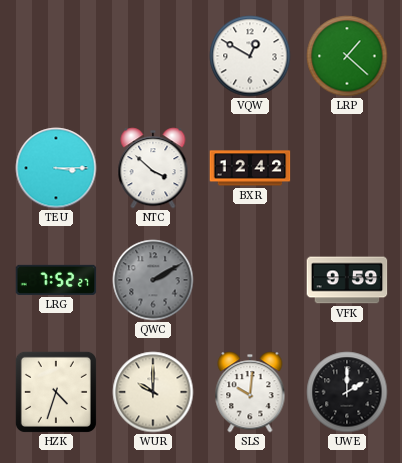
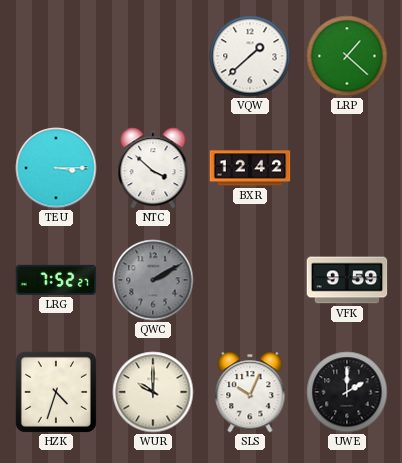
VQW: 12:50 -> 1:38
SLS: 10:01 -> 10:04
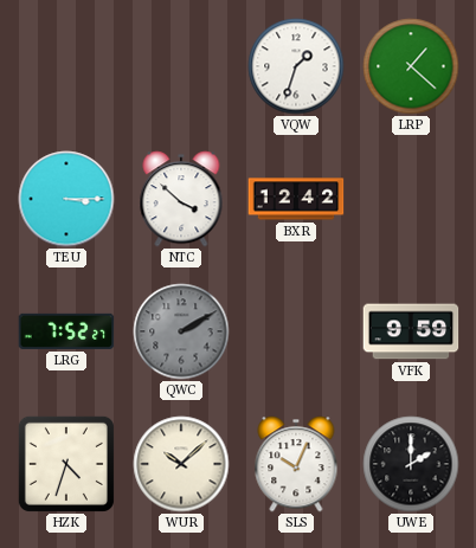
VQW: 1:38 -> 1:33
WUR: 10:00 -> 10:08
